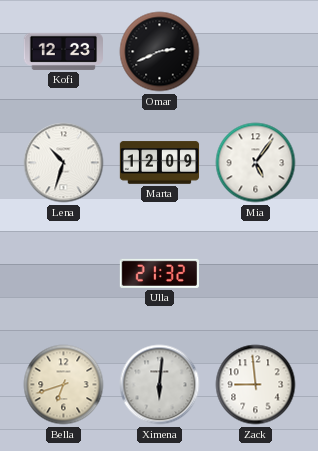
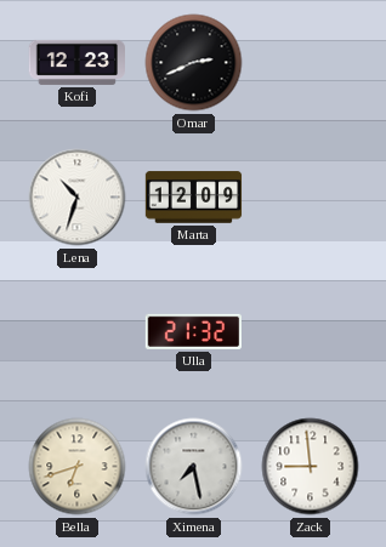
Mia: 5:06 -> none
Ximena: 6:01 -> 7:28
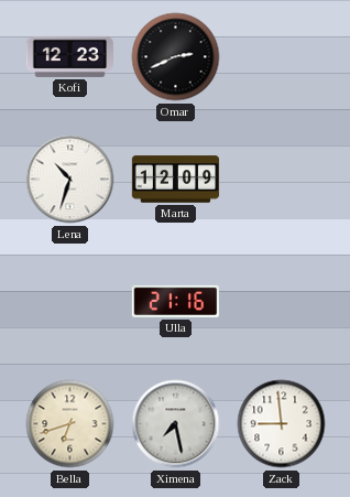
Ulla: 21:32 -> 21:16
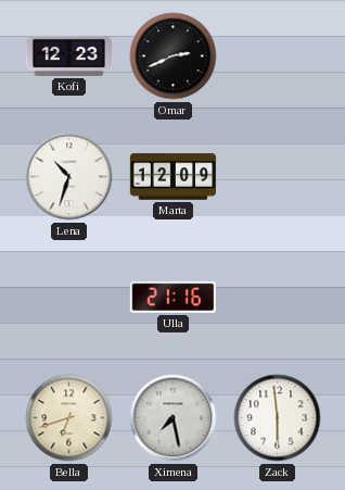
Zack: 8:59 -> 5:59
